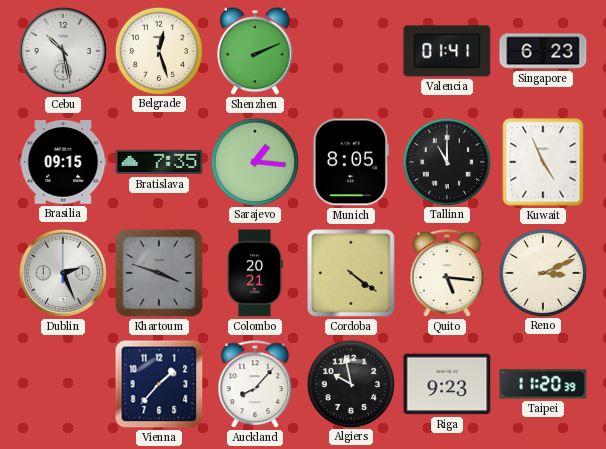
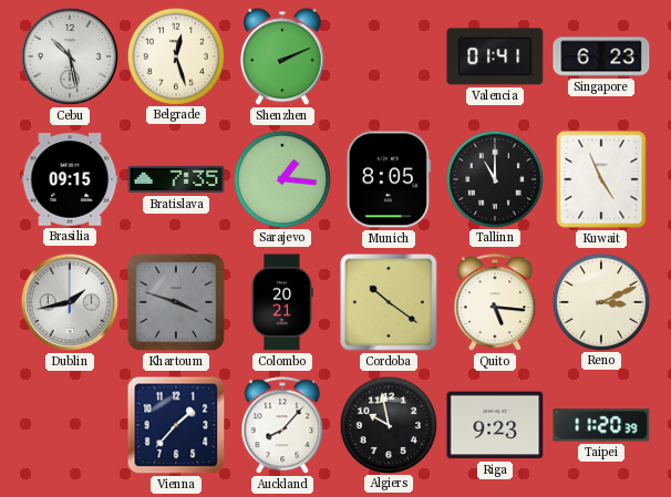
Dublin: 2:26 -> 1:43
Cordoba: 4:21 -> 10:21
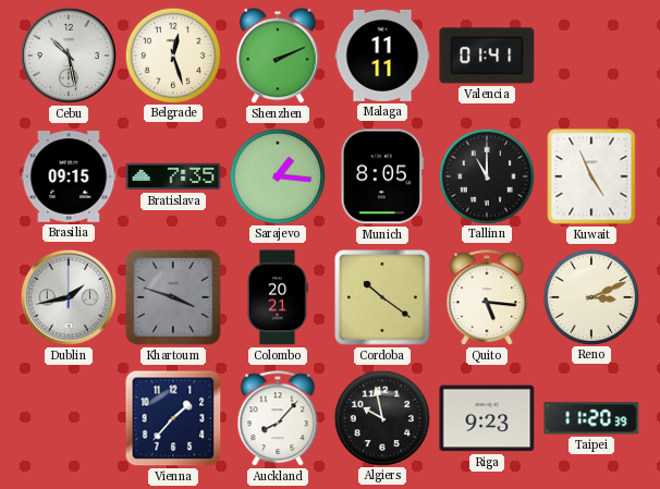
Malaga: none -> 11:11
Singapore: 6:23 -> none
